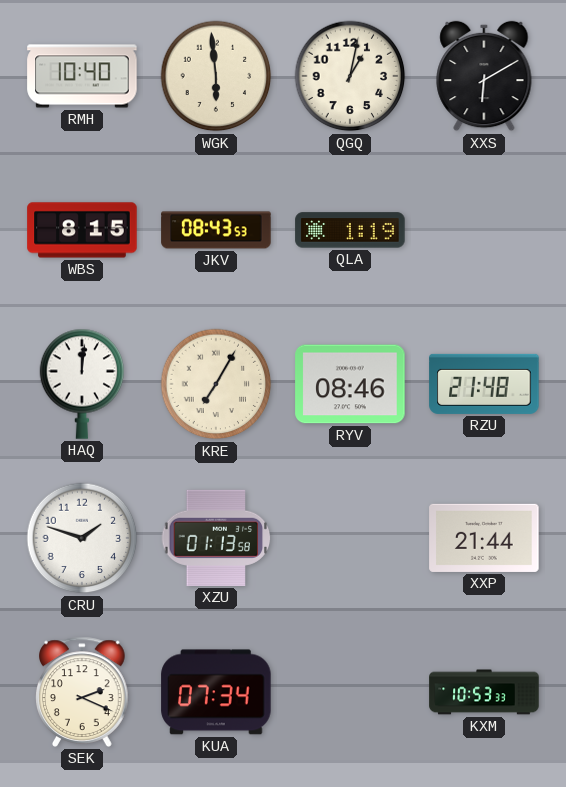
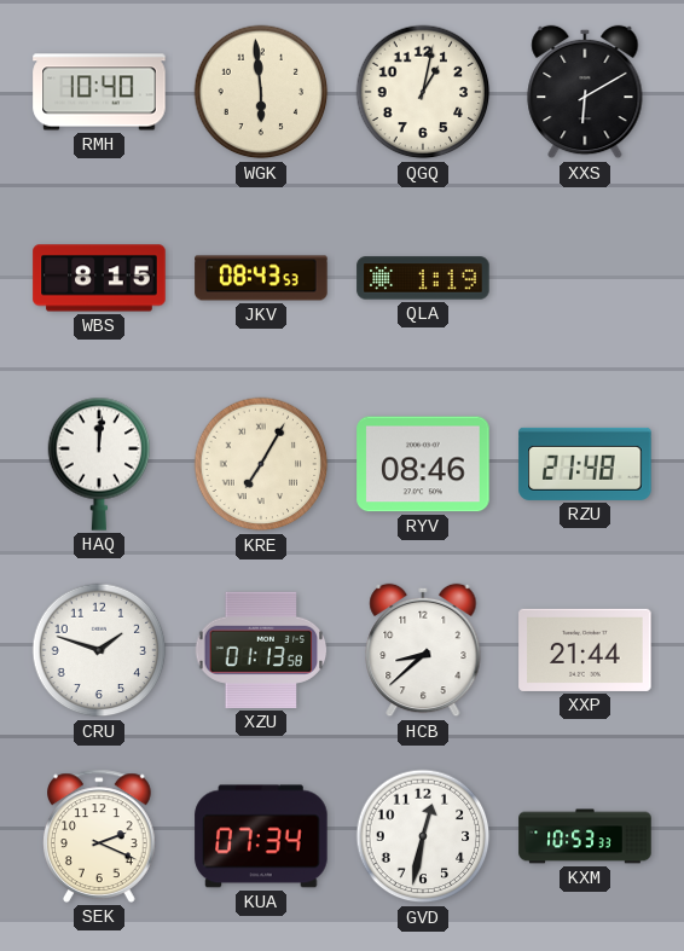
HCB: none -> 8:38
GVD: none -> 12:32
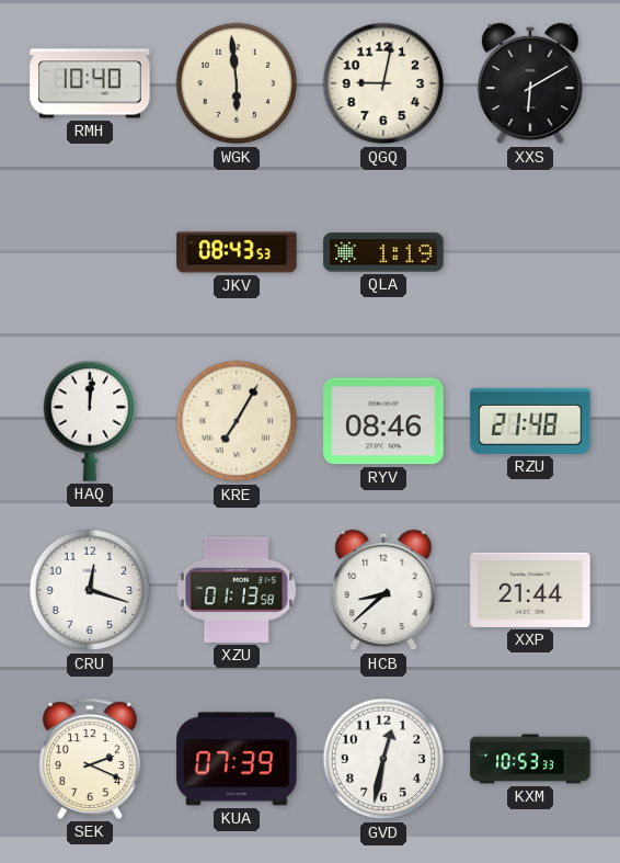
QGQ: 1:02 -> 9:02
WBS: 8:15 -> none
CRU: 1:48 -> 12:18
KUA: 07:34 -> 07:39
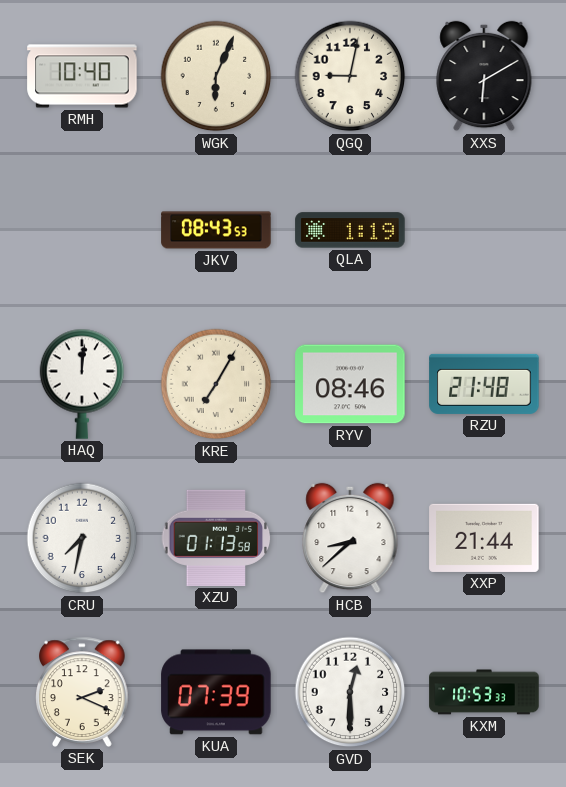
WGK: 5:59 -> 6:04
CRU: 12:18 -> 7:32
GVD: 12:32 -> 12:30
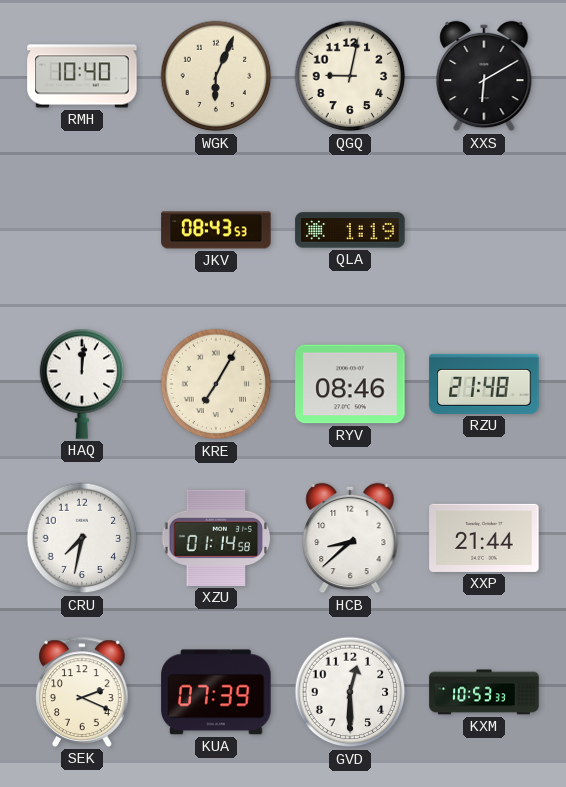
XZU: 01:13 -> 01:14
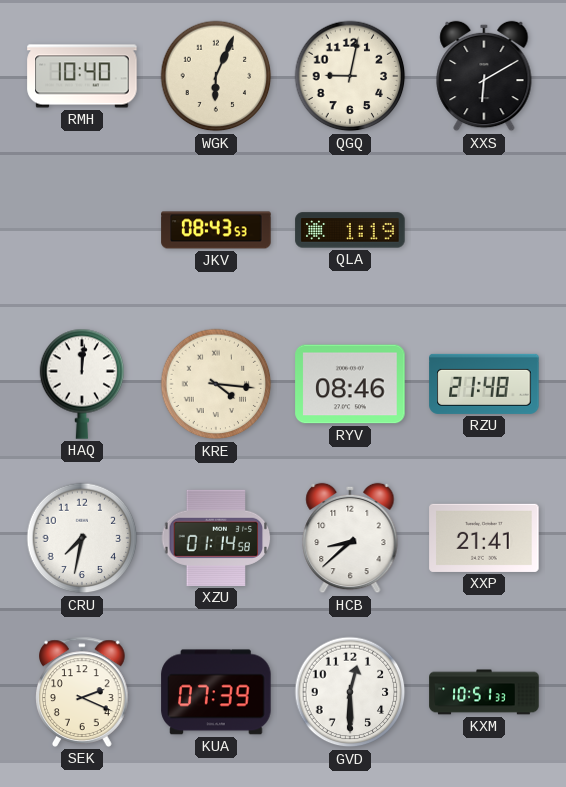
KRE: 7:05 -> 4:16
XXP: 21:44 -> 21:41
KXM: 10:53 -> 10:51
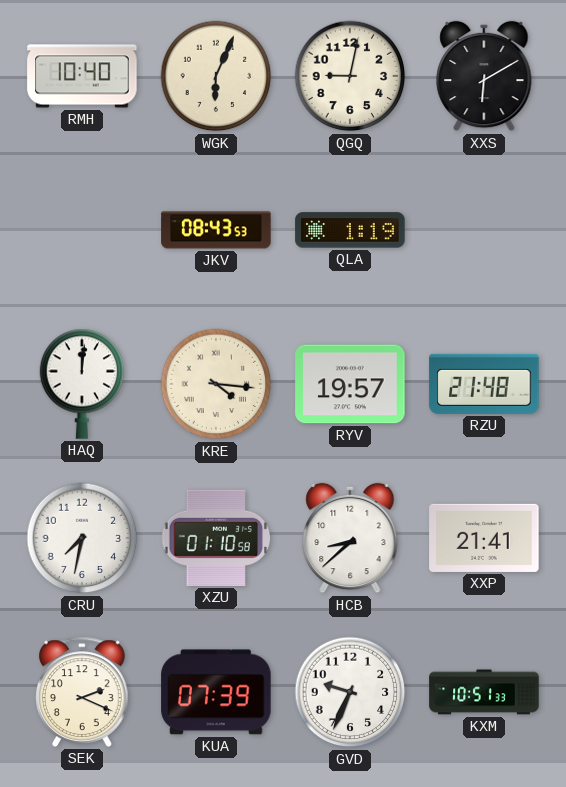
RYV: 08:46 -> 19:57
XZU: 01:14 -> 01:10
GVD: 12:30 -> 9:34
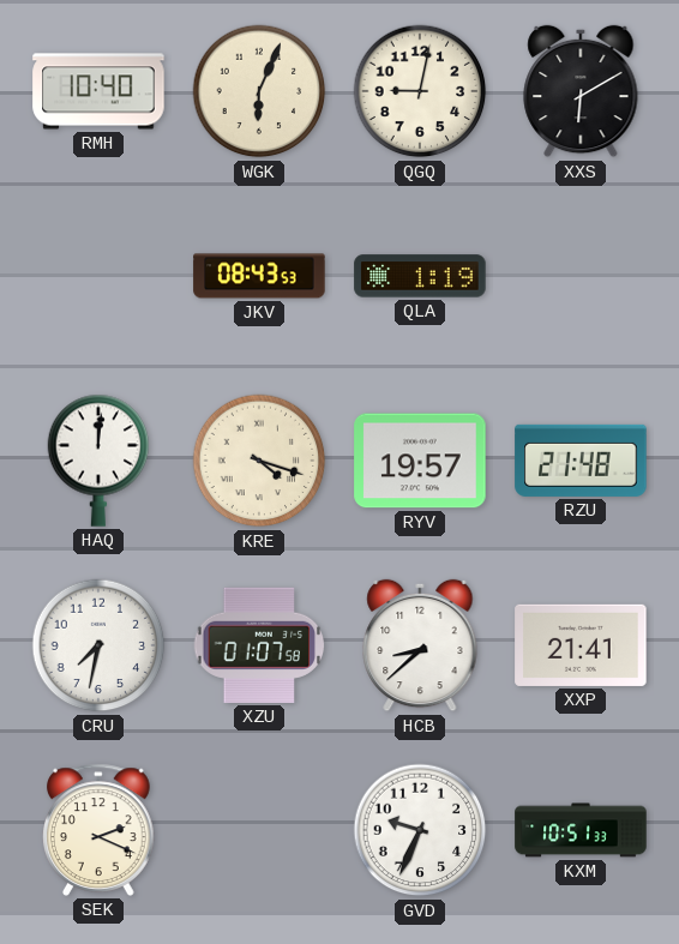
KRE: 4:16 -> 4:18
XZU: 01:10 -> 01:07
KUA: 07:39 -> none
